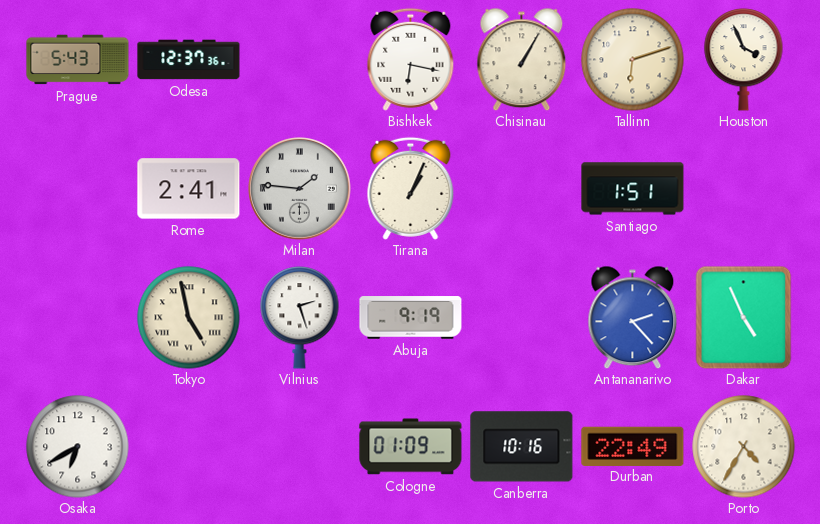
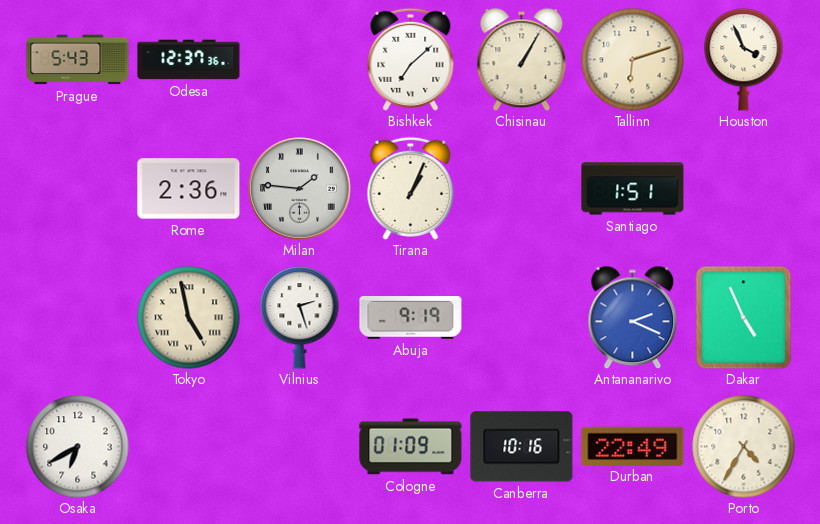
Bishkek: 6:17 -> 7:08
Rome: 2:41 -> 2:36
Antananarivo: 2:23 -> 2:19
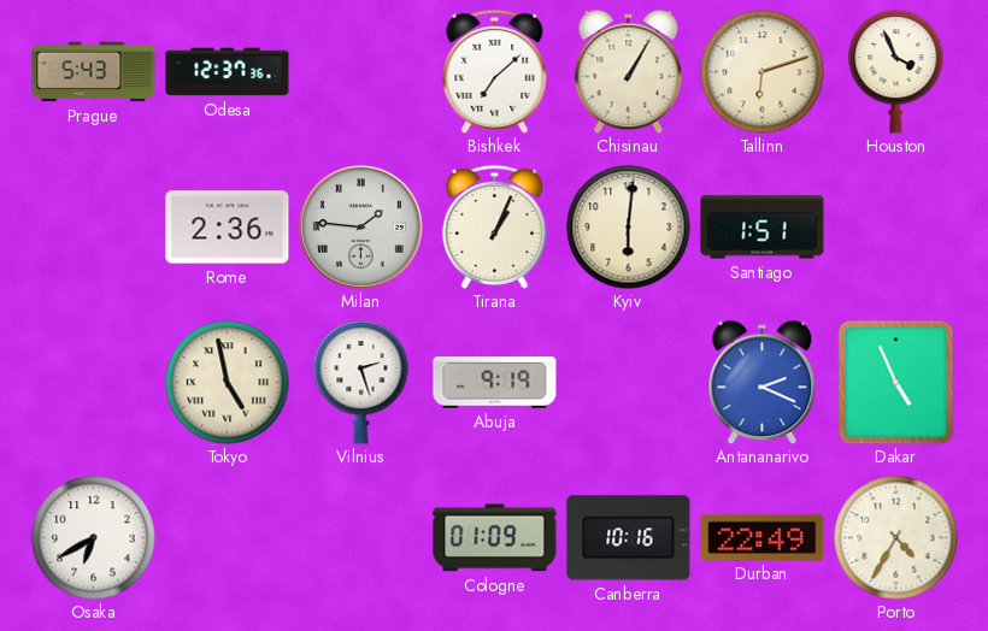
Kyiv: none -> 6:01
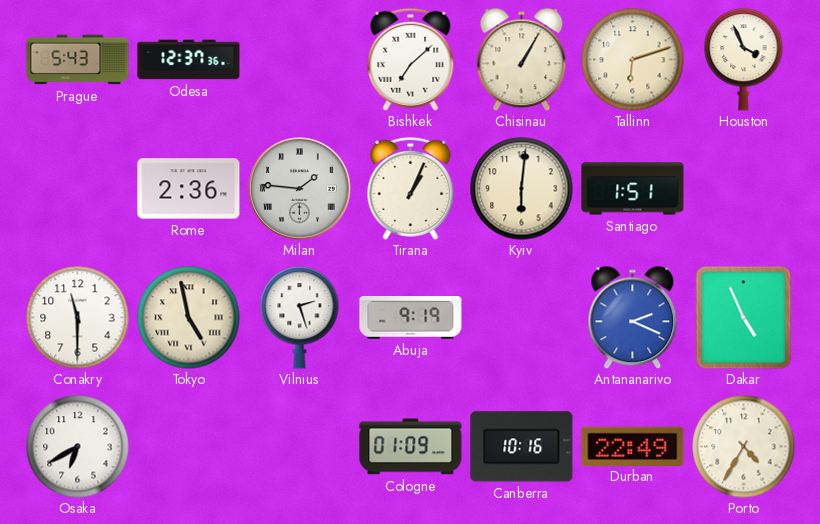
Conakry: none -> 11:30
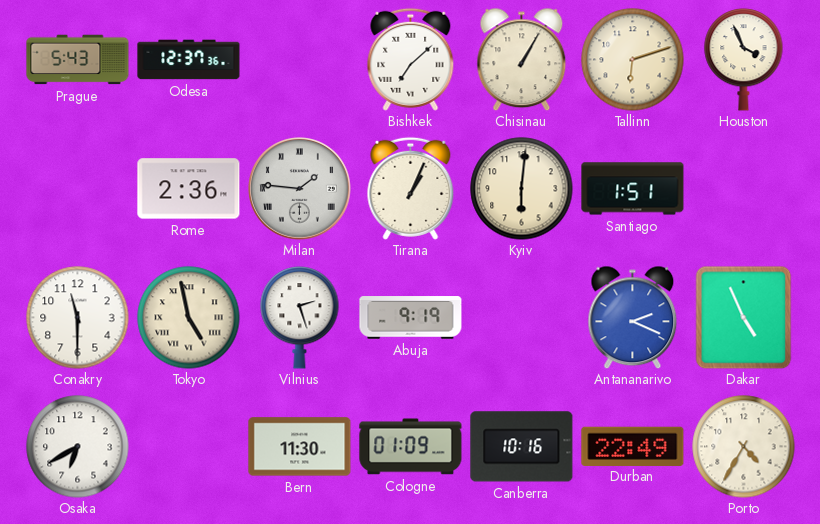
Bern: none -> 11:30
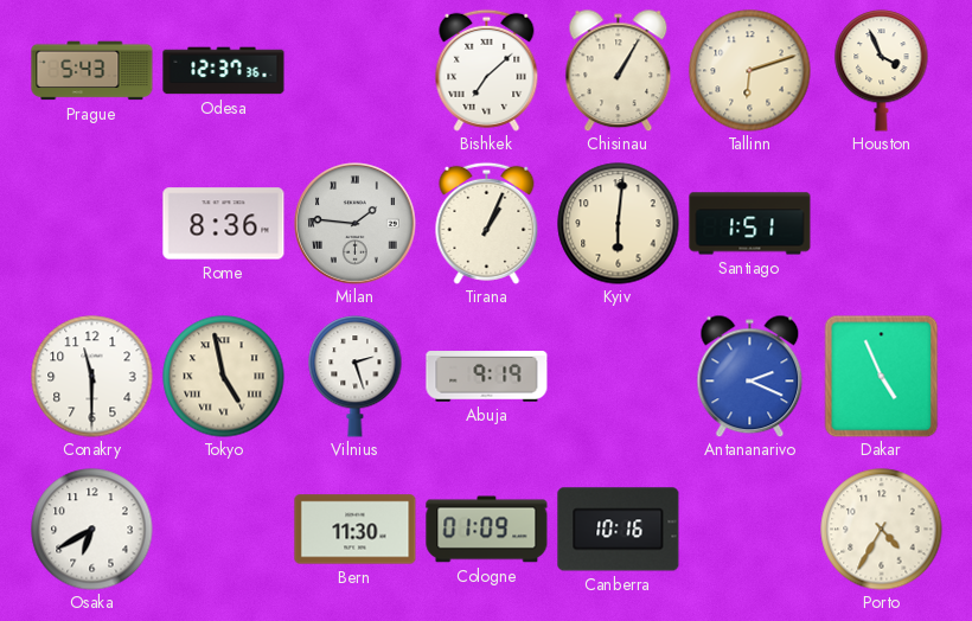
Rome: 2:36 -> 8:36
Durban: 22:49 -> none
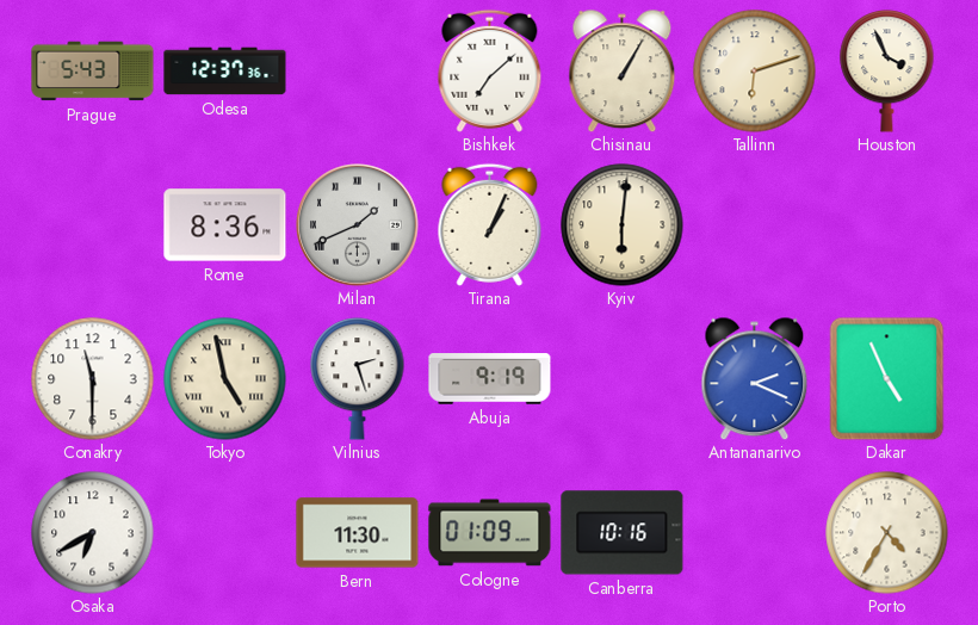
Milan: 1:46 -> 1:41
Santiago: 1:51 -> none
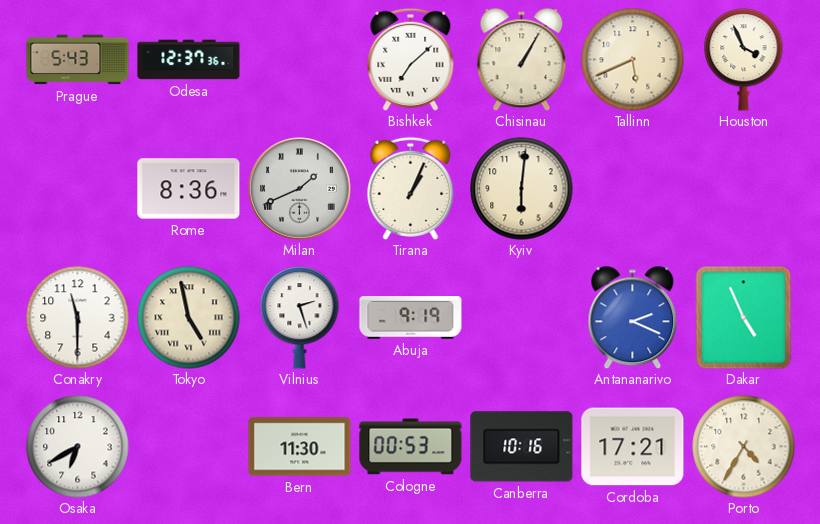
Tallinn: 6:12 -> 5:41
Cologne: 01:09 -> 00:53
Cordoba: none -> 17:21
